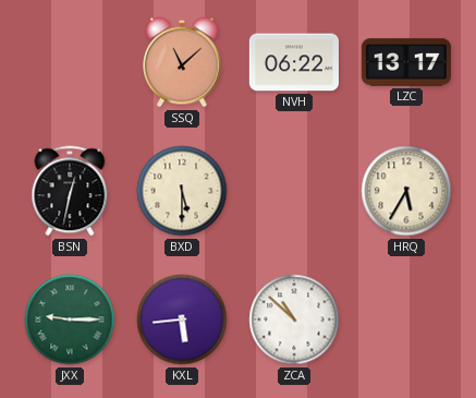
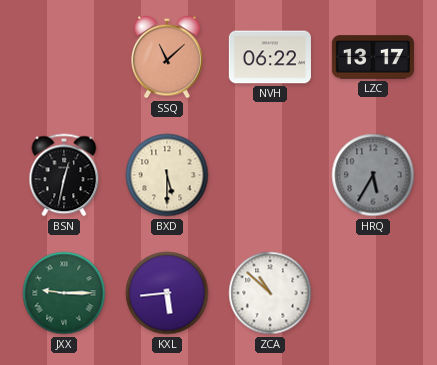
HRQ dial: cream -> grey
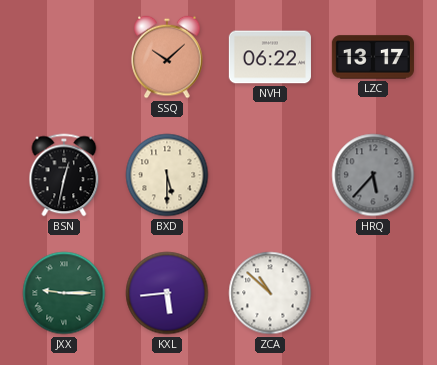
SSQ: 11:08 -> 10:08
HRQ: 5:35 -> 5:37
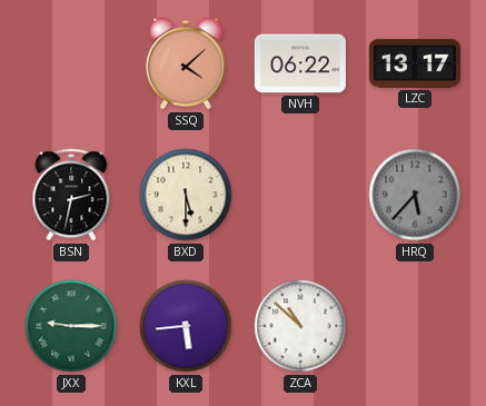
SSQ: 10:08 -> 4:08
BSN: 12:32 -> 2:32
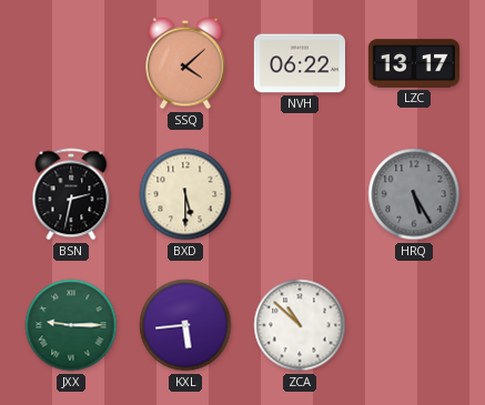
HRQ: 5:37 -> 5:25
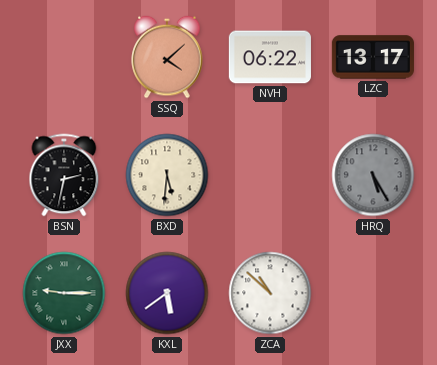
BXD: 5:30 -> 5:31
KXL: 5:44 -> 5:39
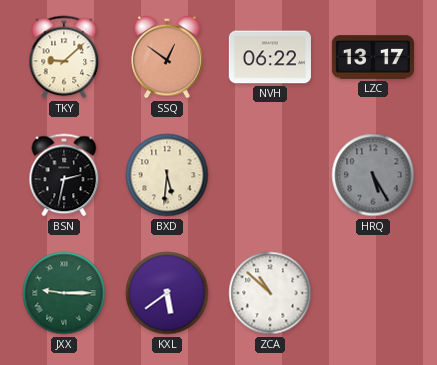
TKY: none -> 9:08
SSQ: 4:08 -> 12:51
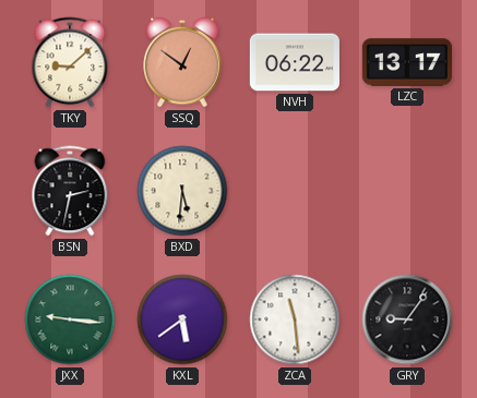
HRQ: 5:25 -> none
JXX: 9:15 -> 9:16
ZCA: 10:52 -> 11:29
GRY: none -> 9:06
